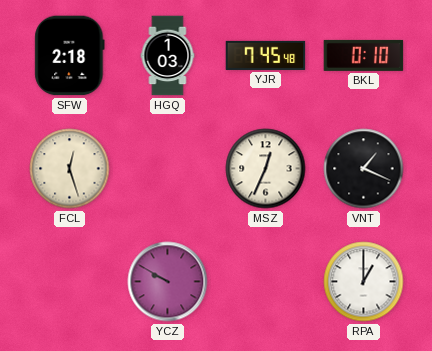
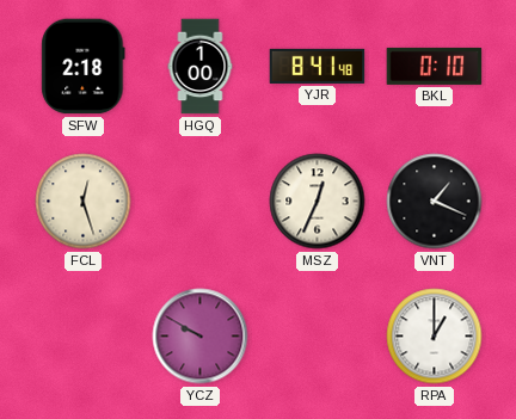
HGQ: 1:03 -> 1:00
YJR: 7:45 -> 8:41
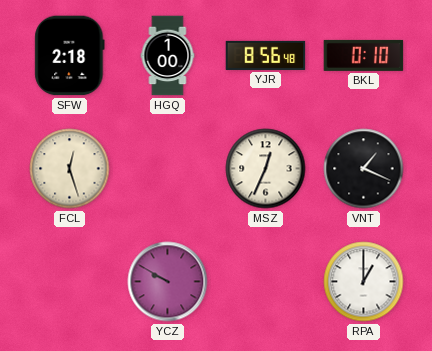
YJR: 8:41 -> 8:56
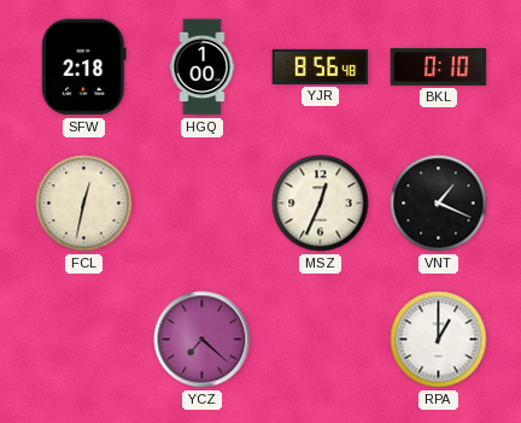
FCL: 12:27 -> 12:32
YCZ: 9:50 -> 7:22
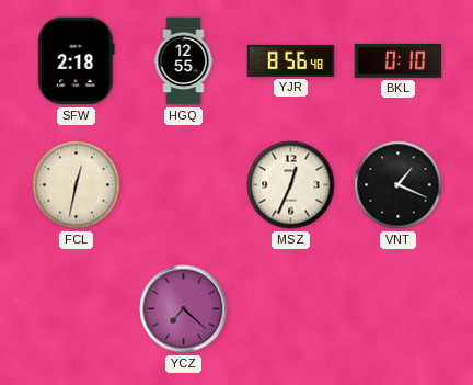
HGQ: 1:00 -> 12:55
RPA: 1:00 -> none
